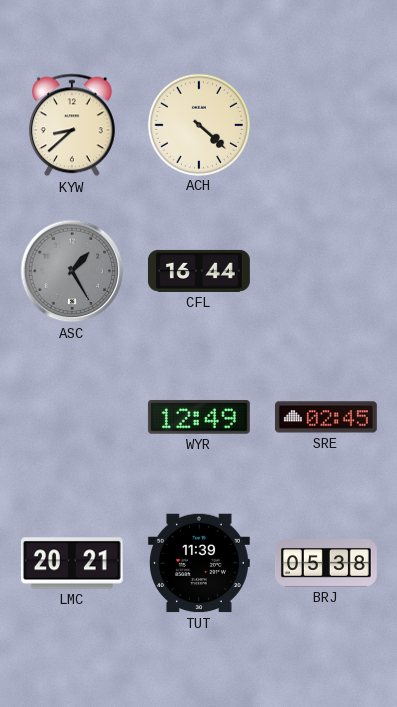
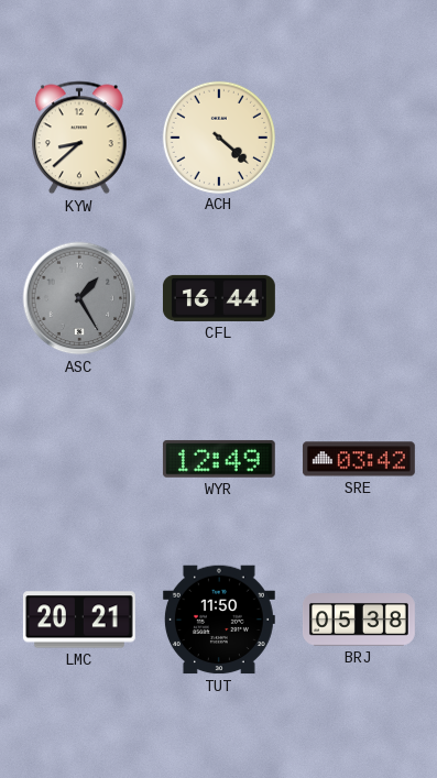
SRE: 02:45 -> 03:42
TUT: 11:39 -> 11:50
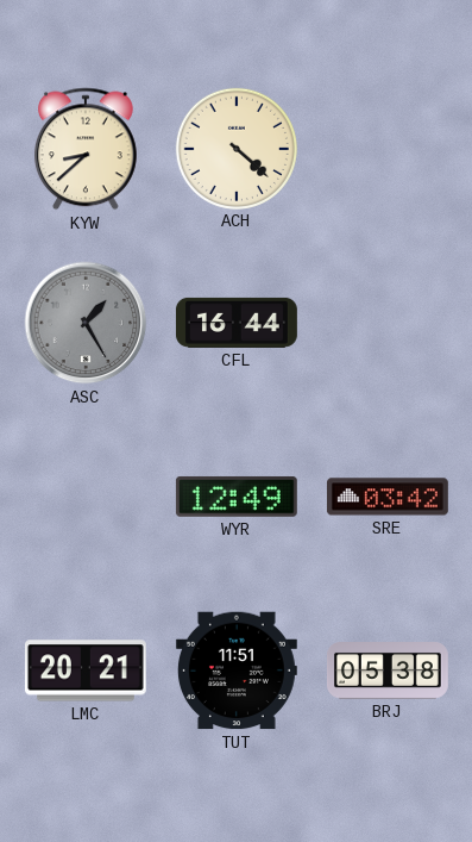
TUT: 11:50 -> 11:51
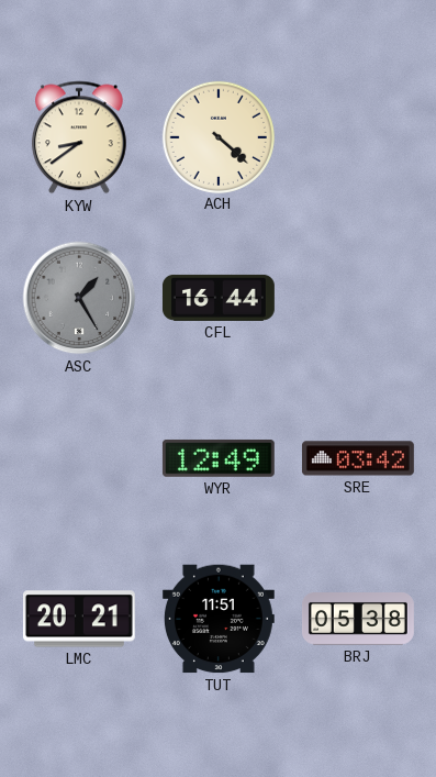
KYW: 8:38 -> 8:39
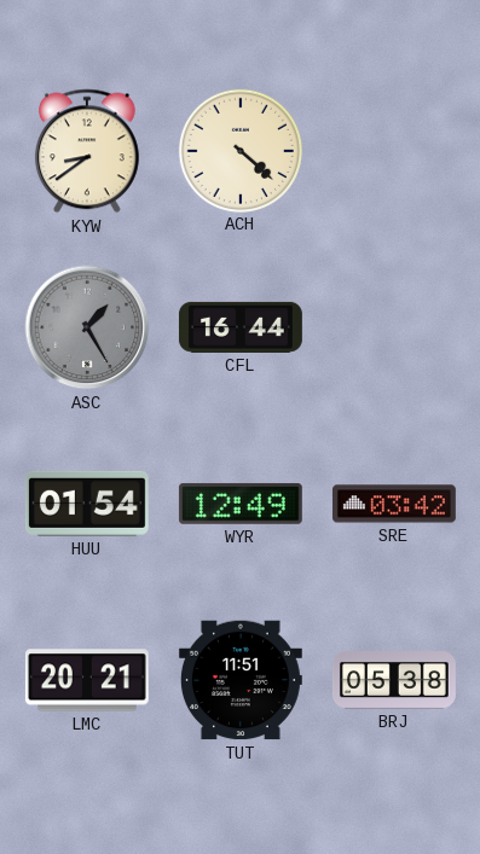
HUU: none -> 01:54
